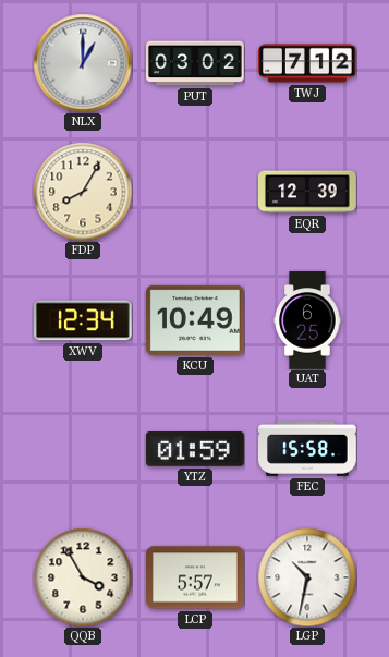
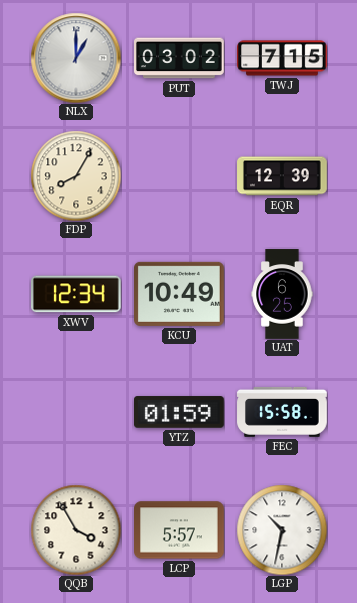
TWJ: 7:12 -> 7:15
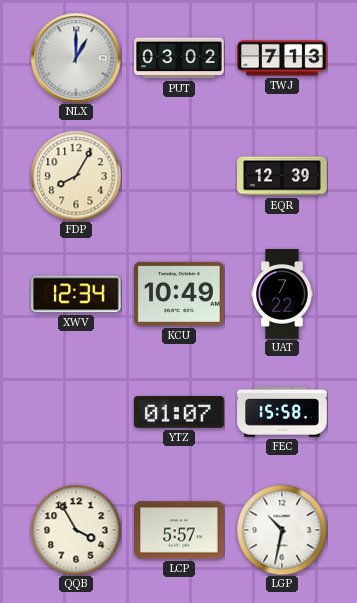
TWJ: 7:15 -> 7:13
UAT: 6:25 -> 7:22
YTZ: 01:59 -> 01:07
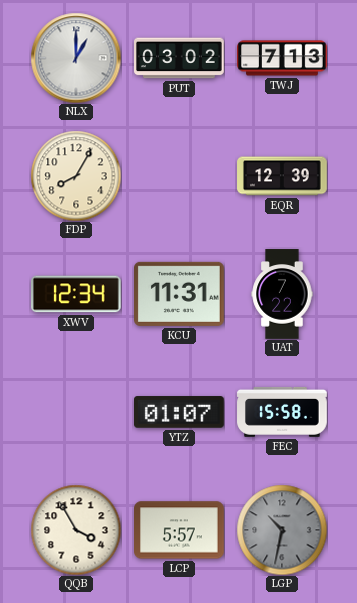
KCU: 10:49 -> 11:31
LGP dial: white -> grey
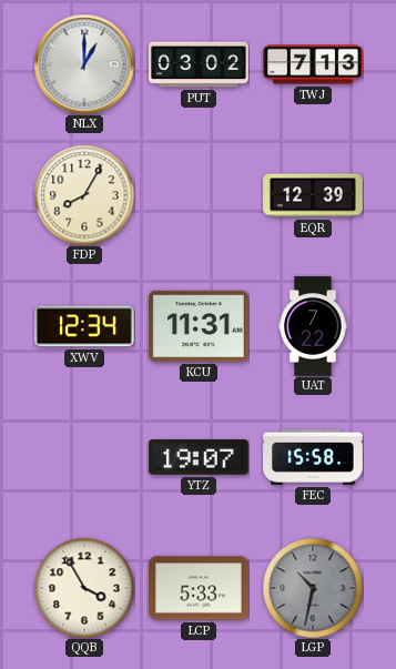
YTZ: 01:07 -> 19:07
LCP: 5:57 -> 5:33
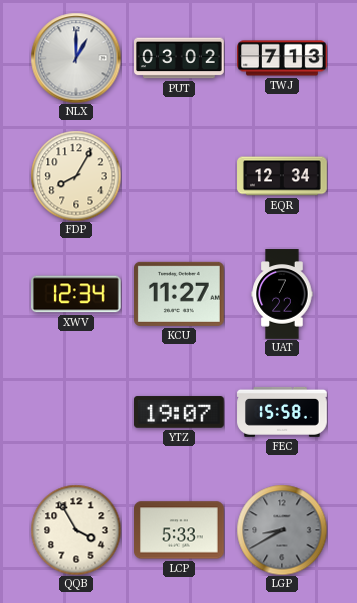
EQR: 12:39 -> 12:34
KCU: 11:31 -> 11:27
LGP: 10:32 -> 8:40
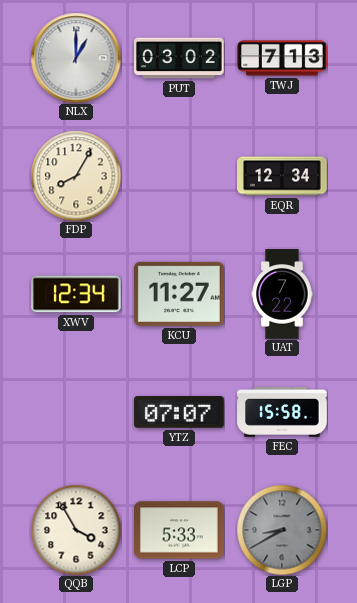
YTZ: 19:07 -> 07:07
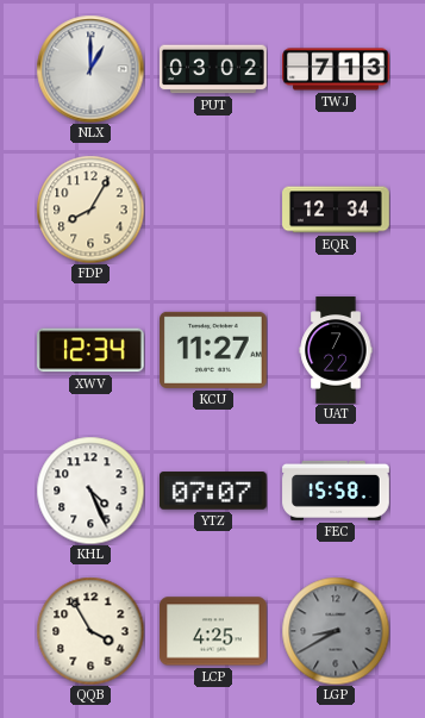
KHL: none -> 4:26
LCP: 5:33 -> 4:25
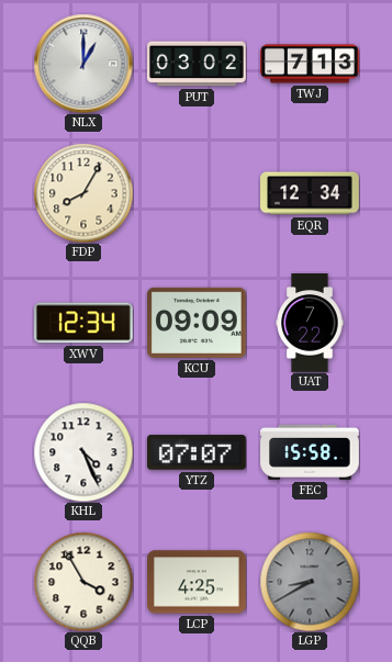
KCU: 11:27 -> 09:09
